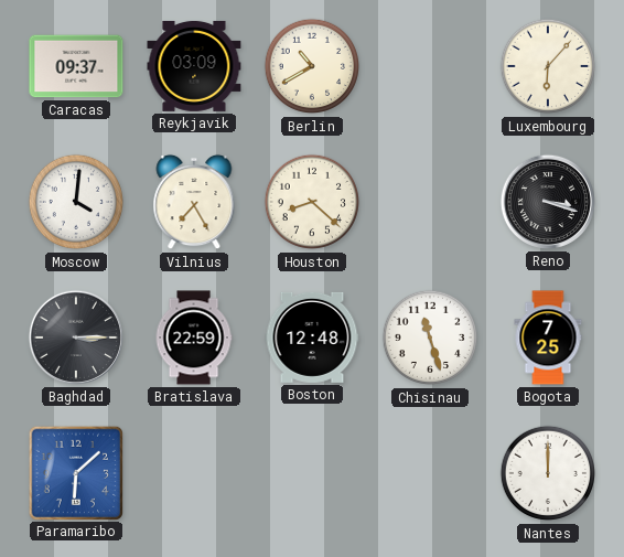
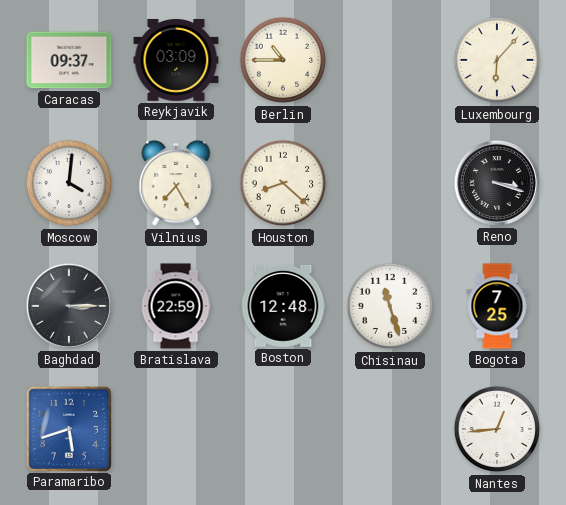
Berlin: 10:40 -> 10:45
Paramaribo: 6:08 -> 5:42
Nantes: 12:00 -> 12:44
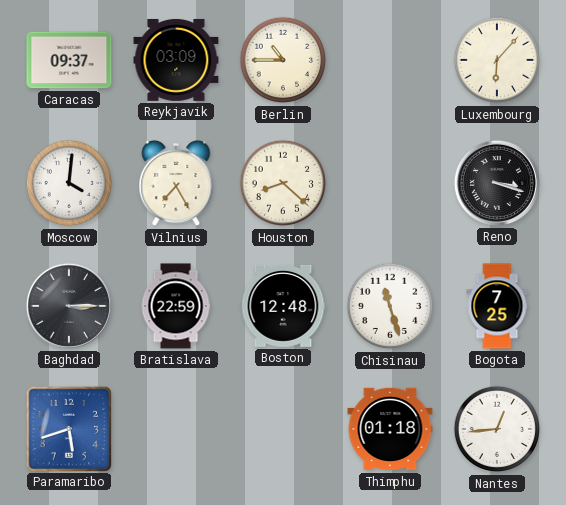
Thimphu: none -> 01:18
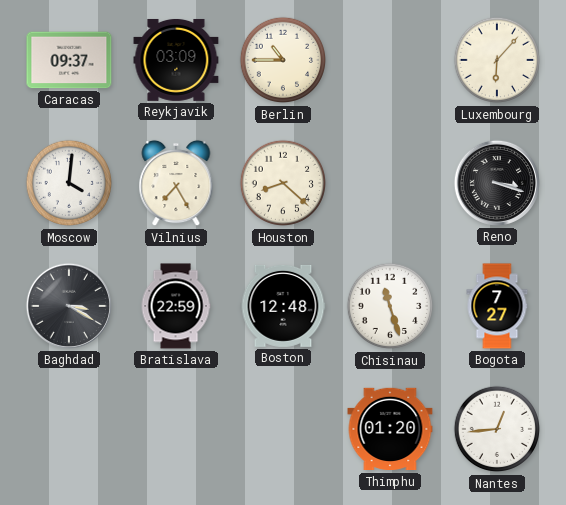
Baghdad: 3:15 -> 3:20
Bogota: 7:25 -> 7:27
Paramaribo: 5:42 -> none
Thimphu: 01:18 -> 01:20
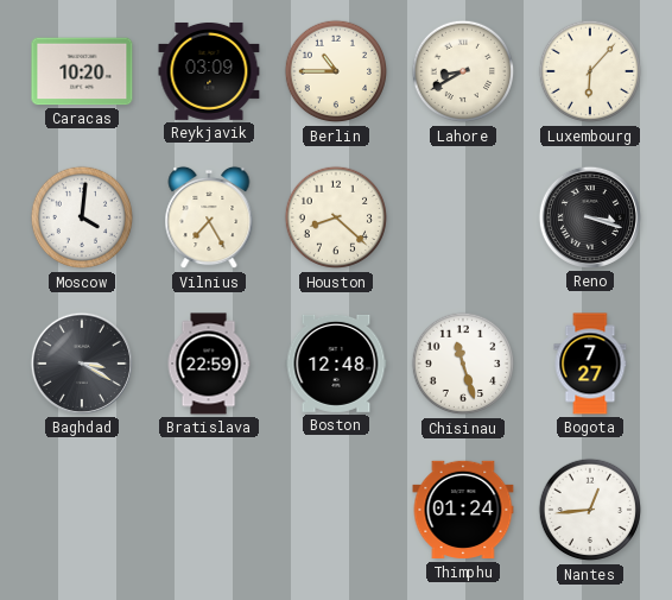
Caracas: 09:37 -> 10:20
Lahore: none -> 8:40
Thimphu: 01:20 -> 01:24
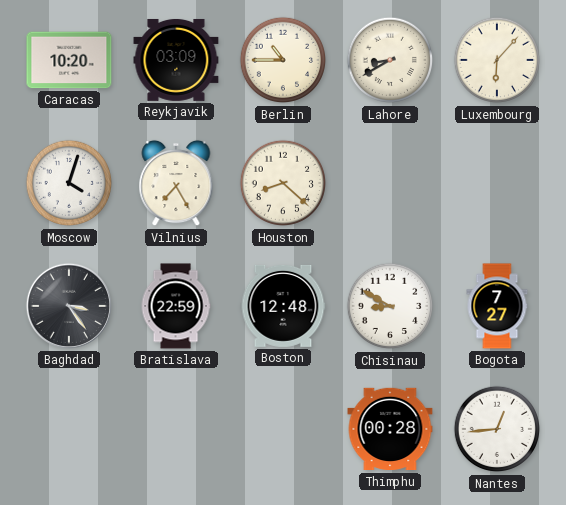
Moscow: 4:01 -> 4:03
Reno: 3:18 -> none
Baghdad: 3:20 -> 3:24
Chisinau: 11:27 -> 8:50
Thimphu: 01:24 -> 00:28
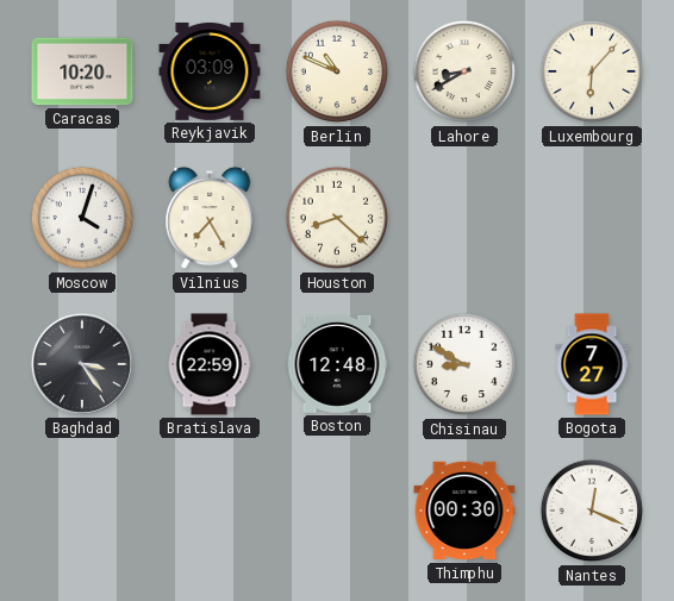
Berlin: 10:45 -> 10:49
Thimphu: 00:28 -> 00:30
Nantes: 12:44 -> 12:19
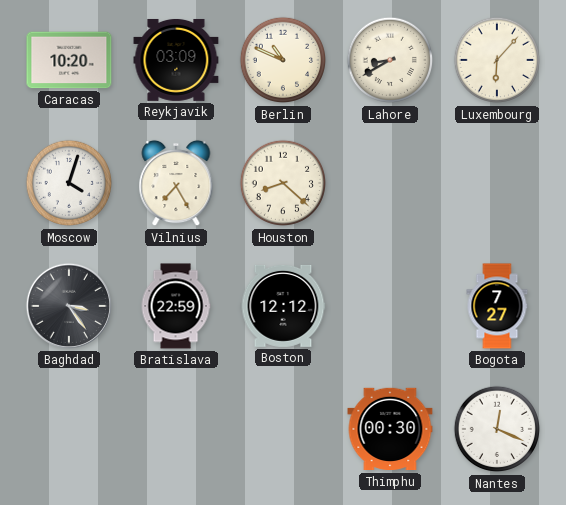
Boston: 12:48 -> 12:12
Chisinau: 8:50 -> none
